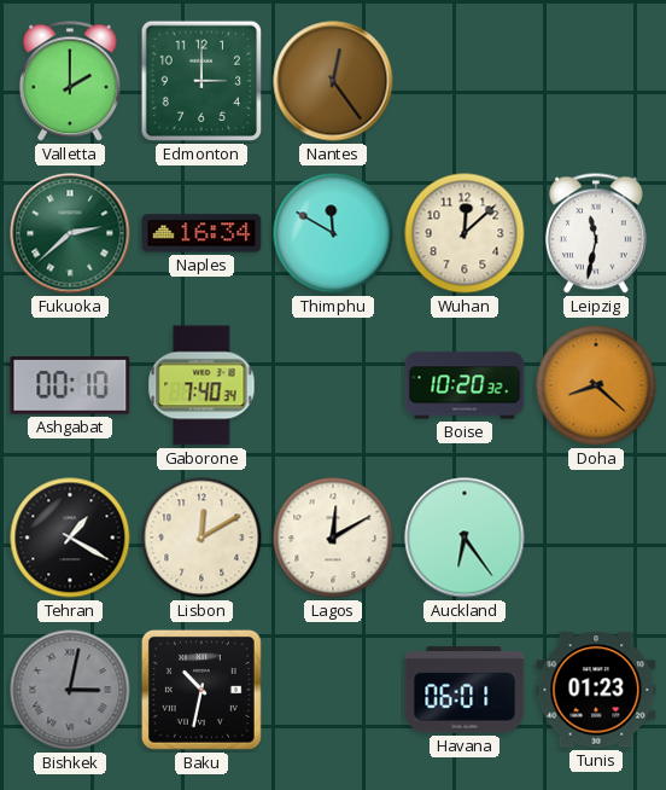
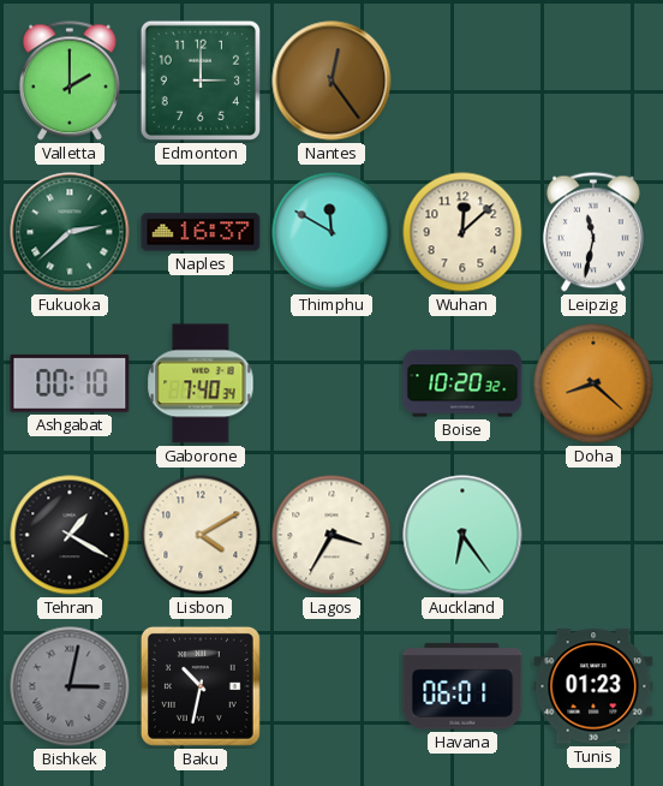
Naples: 16:34 -> 16:37
Lisbon: 12:10 -> 4:10
Lagos: 12:10 -> 3:35
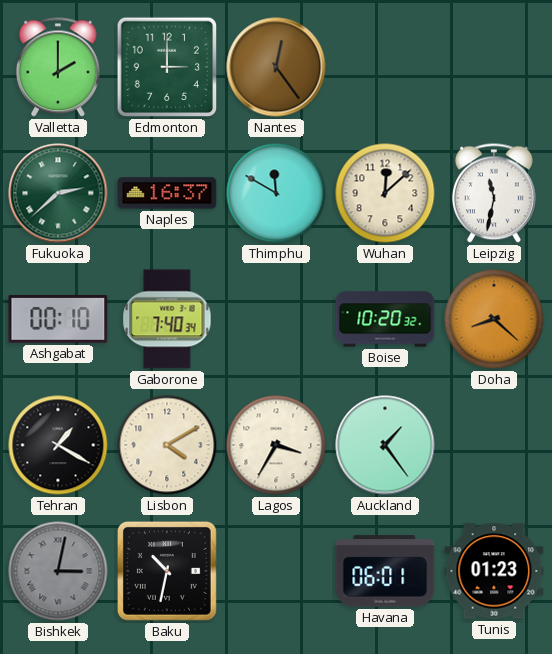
Auckland: 6:24 -> 1:24
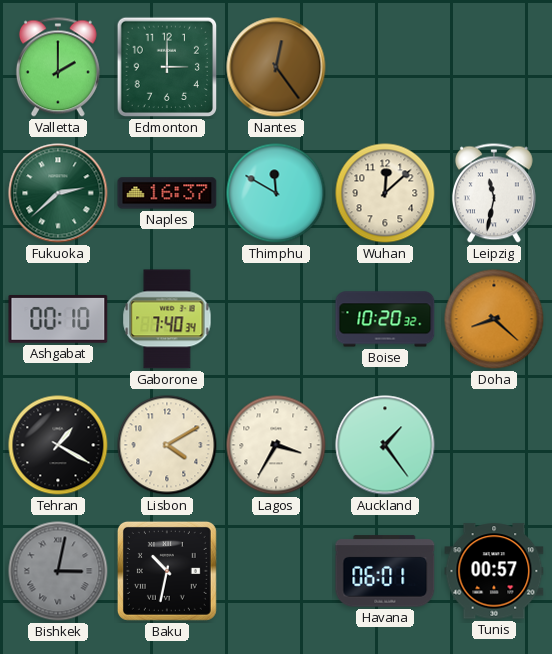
Tunis: 01:23 -> 00:57
